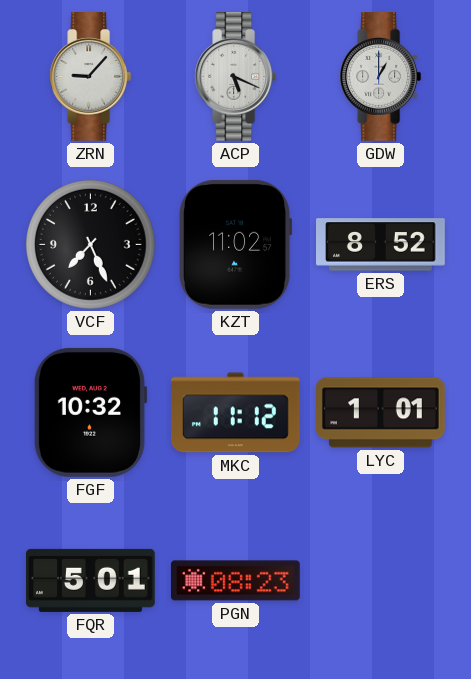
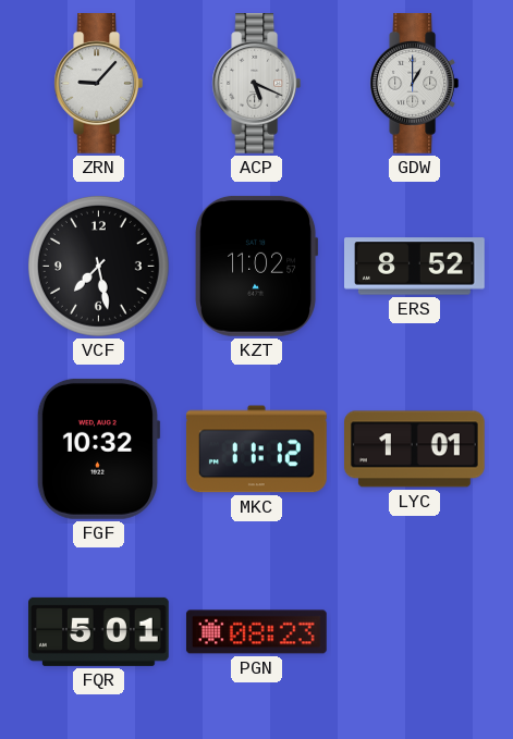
VCF: 7:26 -> 7:28
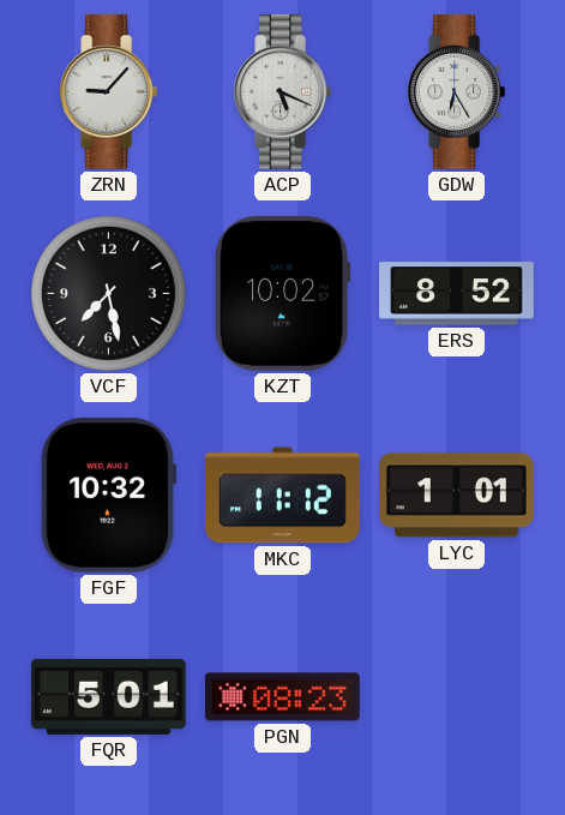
GDW: 1:00 -> 6:25
KZT: 11:02 -> 10:02
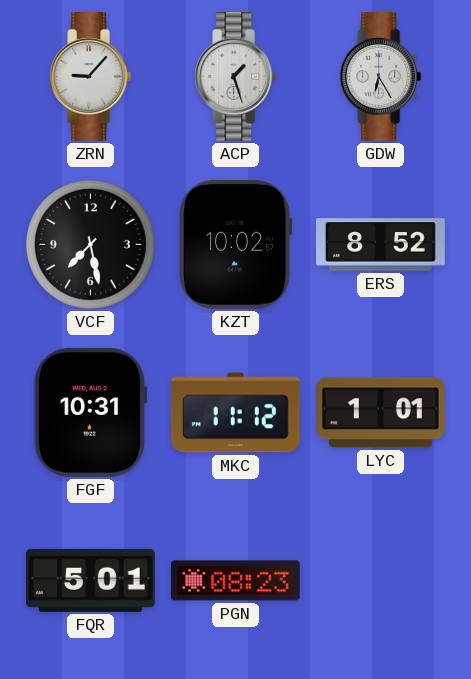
ACP: 5:19 -> 1:27
FGF: 10:32 -> 10:31
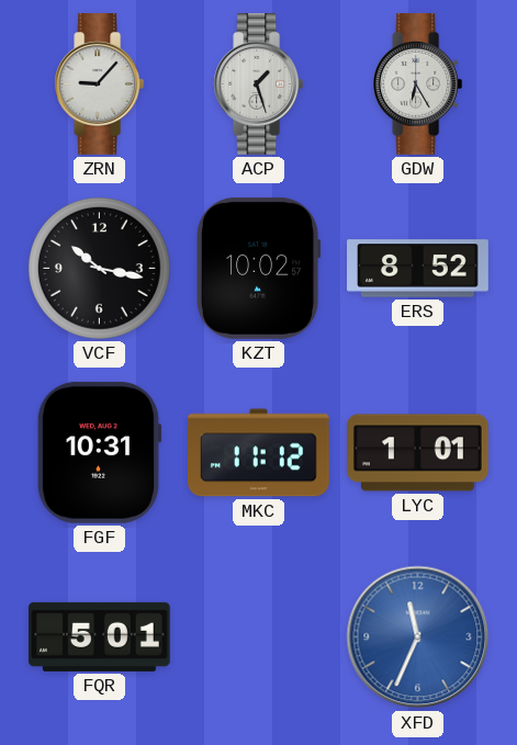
VCF: 7:28 -> 10:17
PGN: 08:23 -> none
XFD: none -> 11:34
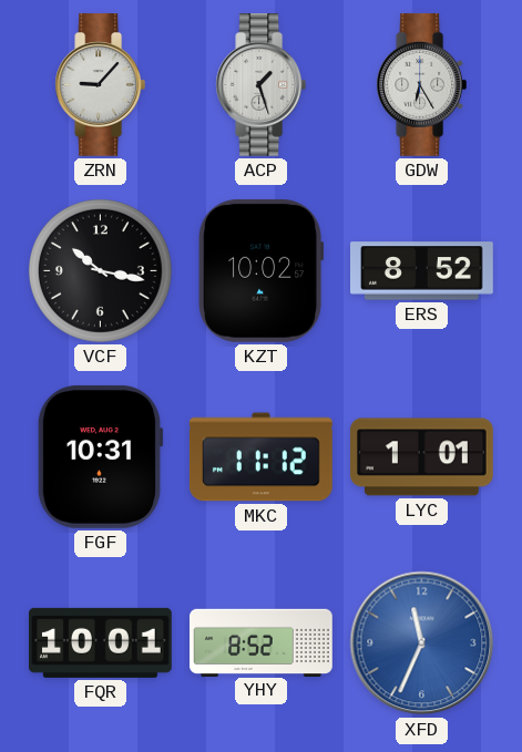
FQR: 5:01 -> 10:01
YHY: none -> 8:52
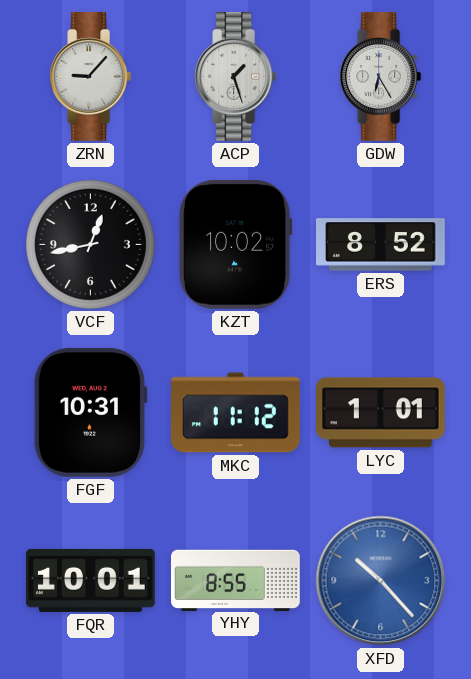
VCF: 10:17 -> 12:43
YHY: 8:52 -> 8:55
XFD: 11:34 -> 10:23
